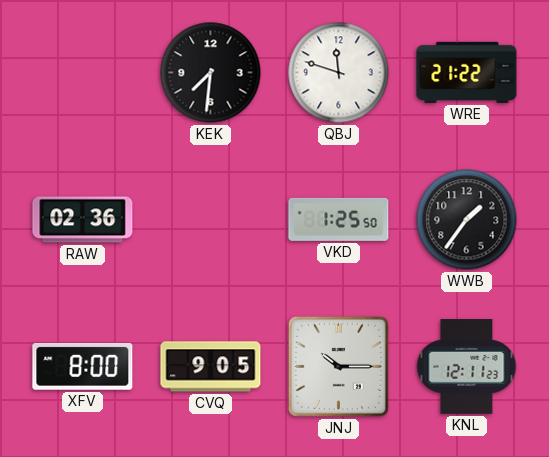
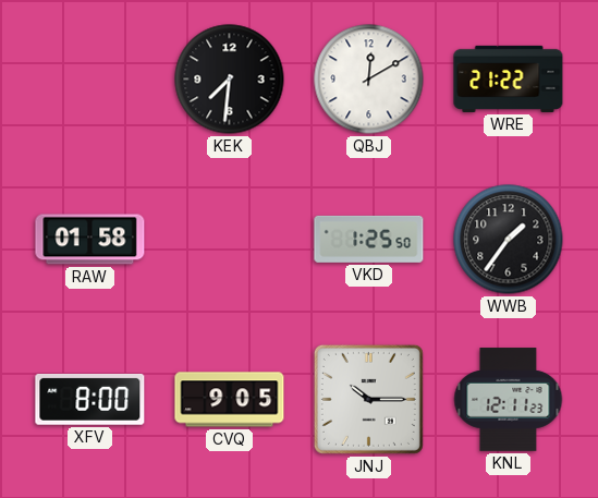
QBJ: 11:48 -> 12:10
RAW: 02:36 -> 01:58
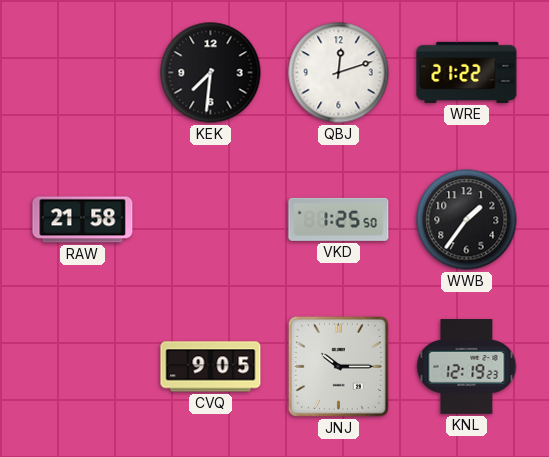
QBJ: 12:10 -> 12:12
RAW: 01:58 -> 21:58
XFV: 8:00 -> none
KNL: 12:11 -> 12:19
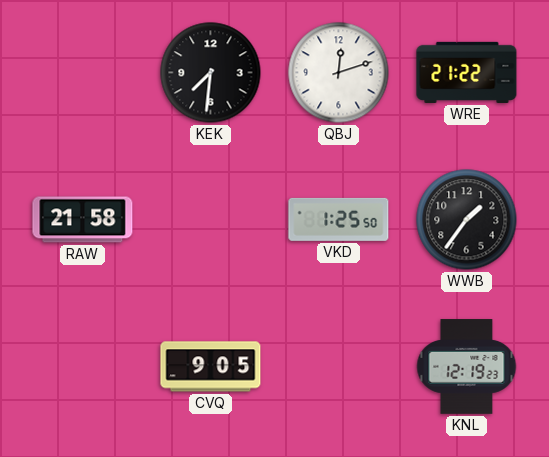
JNJ: 10:15 -> none
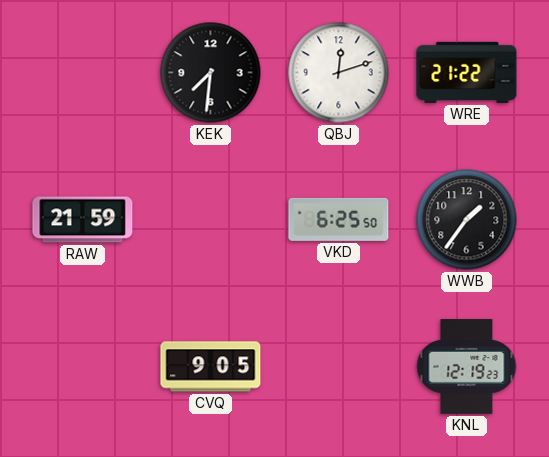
RAW: 21:58 -> 21:59
VKD: 1:25 -> 6:25
